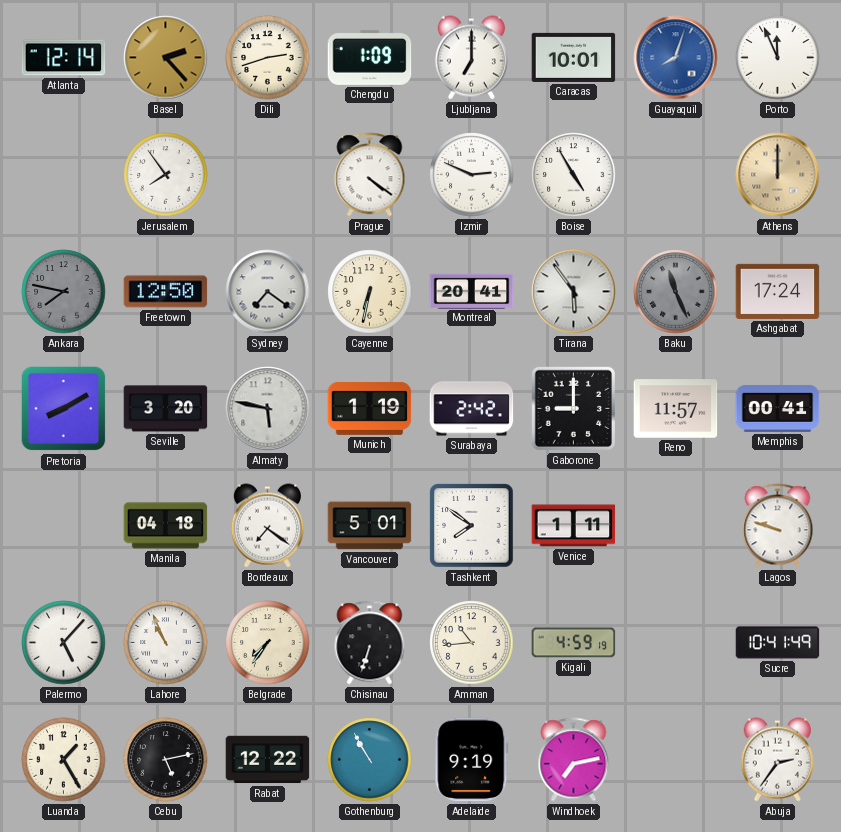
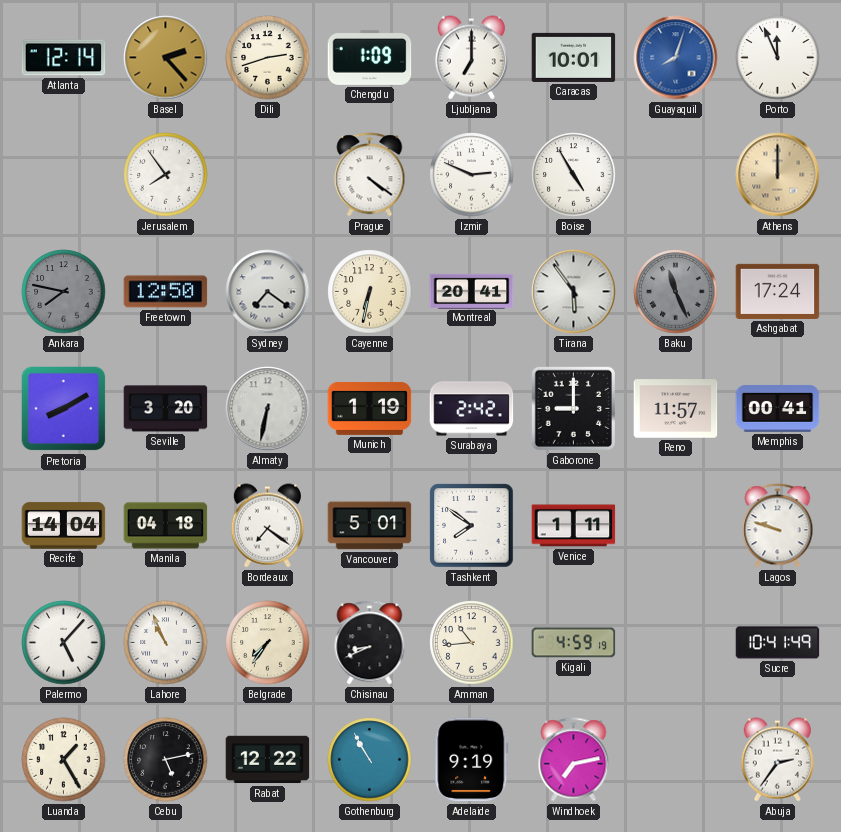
Almaty: 5:47 -> 6:32
Recife: none -> 14:04
Chisinau: 6:33 -> 8:41
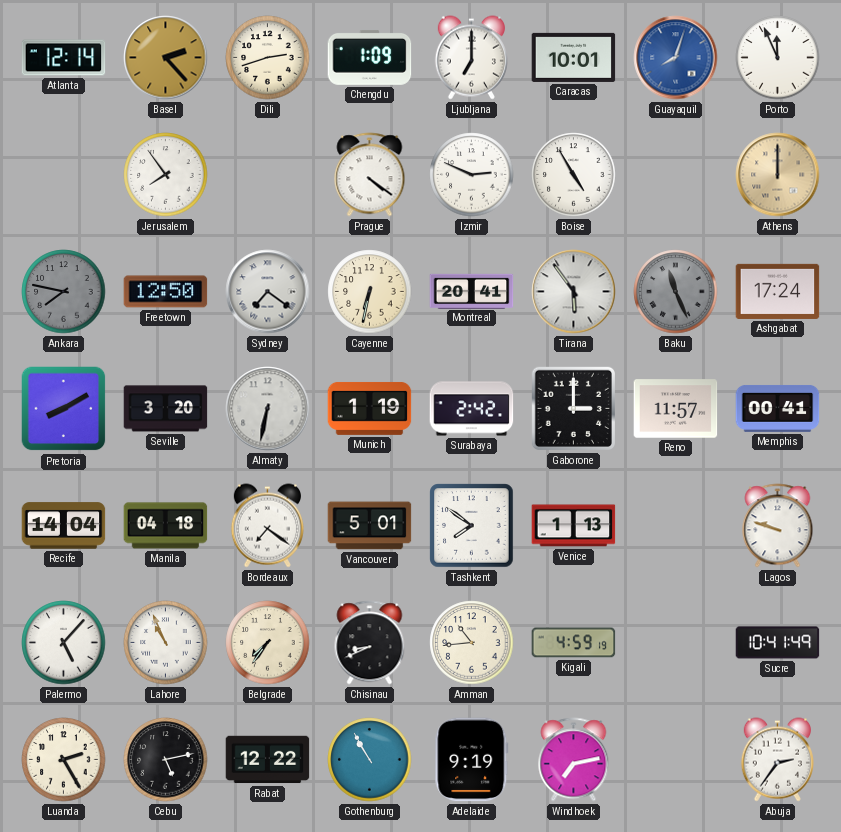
Gaborone: 9:00 -> 3:00
Venice: 1:11 -> 1:13
Luanda: 1:25 -> 2:25
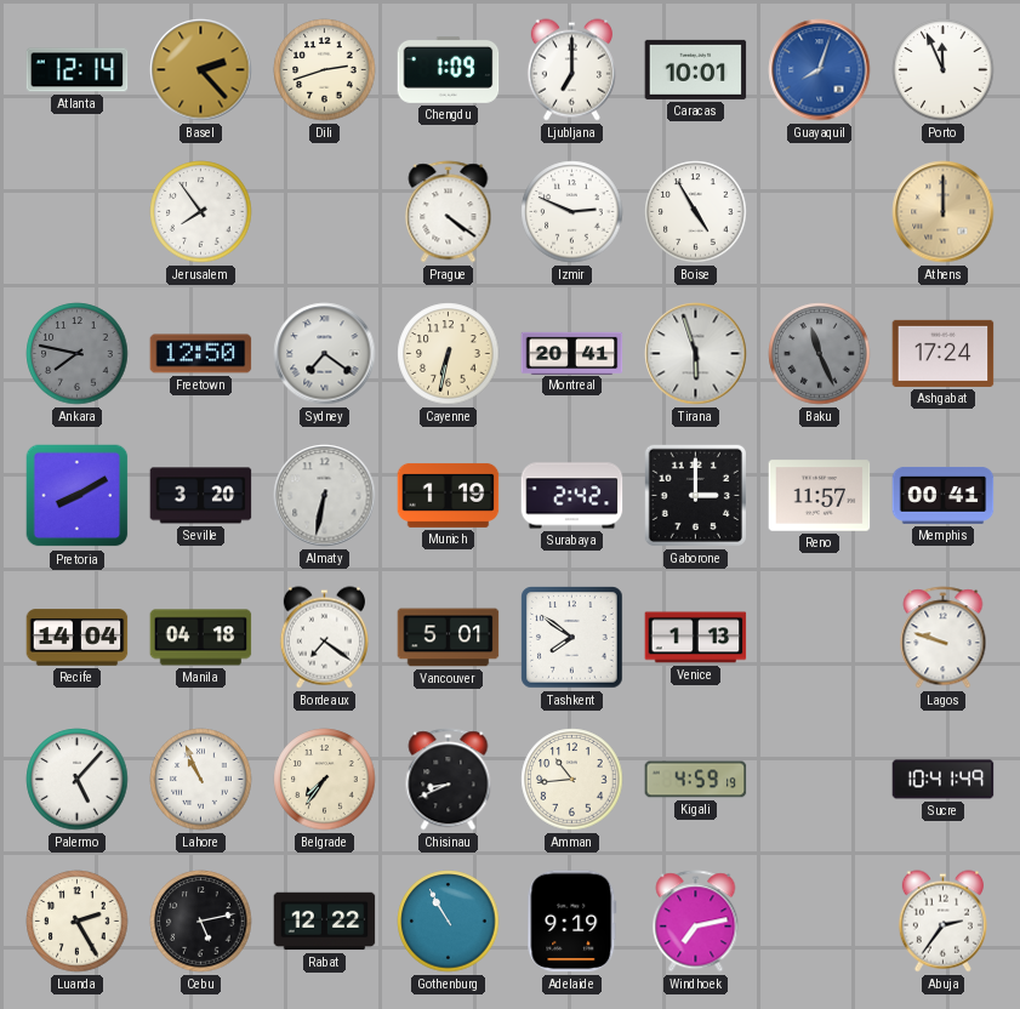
Tirana: 5:54 -> 5:57
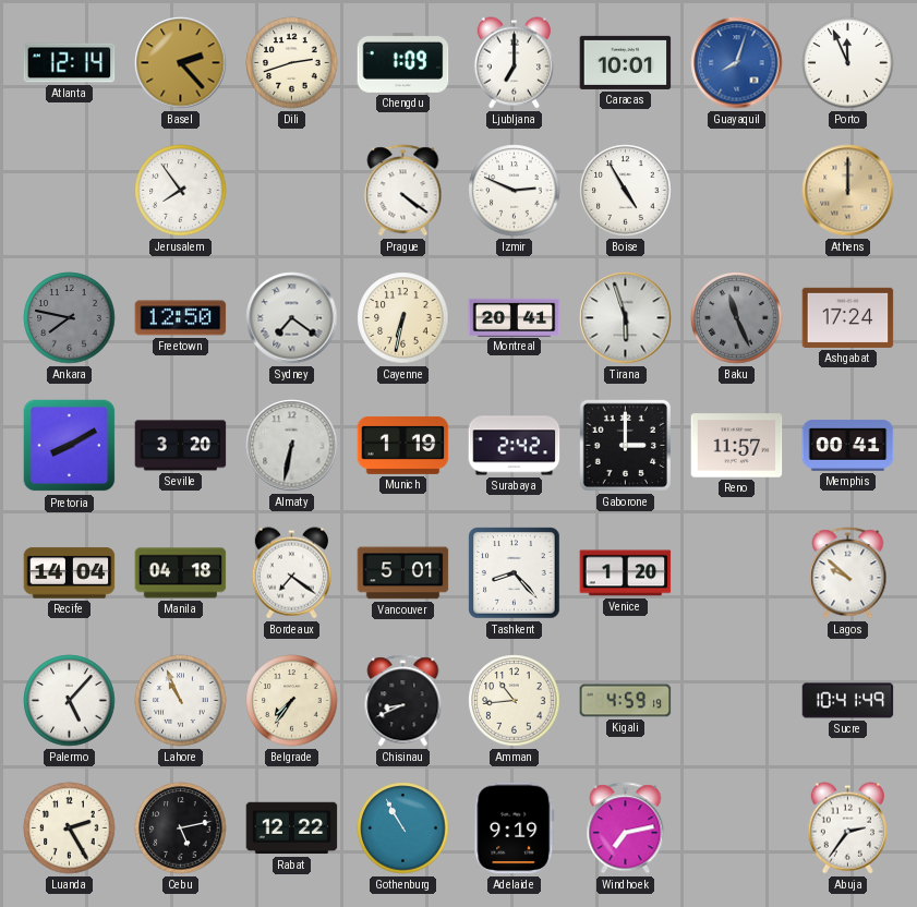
Tashkent: 7:51 -> 8:23
Venice: 1:13 -> 1:20
Lagos: 9:48 -> 9:52
